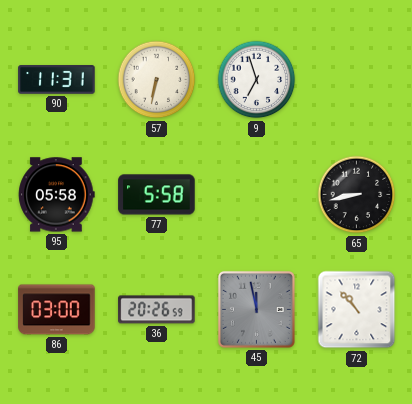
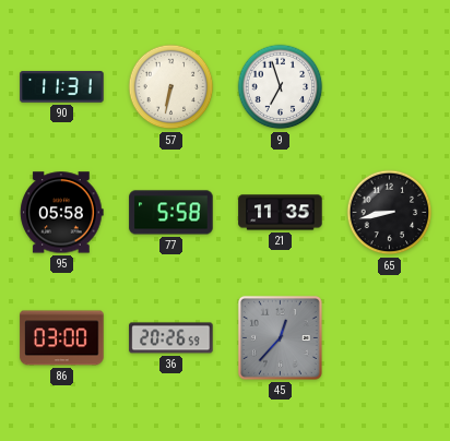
21: none -> 11:35
45: 11:58 -> 12:37
72: 10:53 -> none
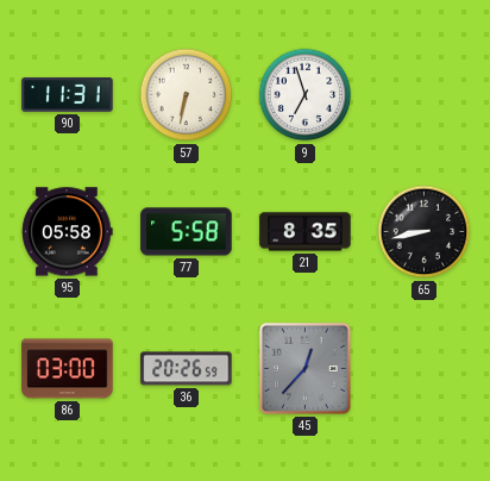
21: 11:35 -> 8:35
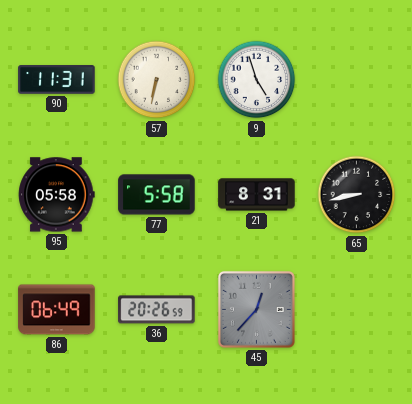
9: 6:57 -> 4:57
21: 8:35 -> 8:31
86: 03:00 -> 06:49
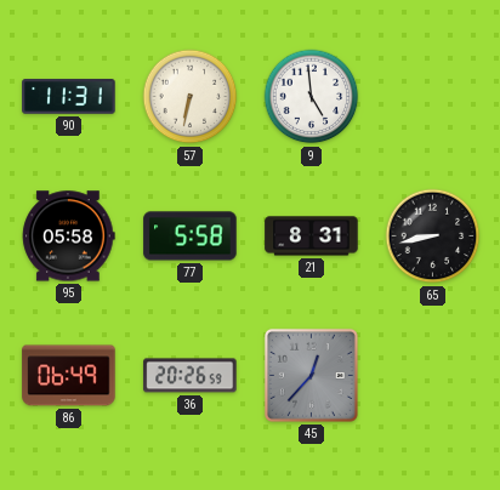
9: 4:57 -> 4:59
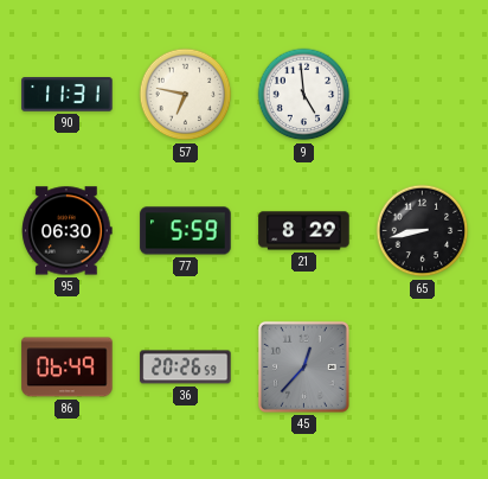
57: 6:32 -> 6:47
95: 05:58 -> 06:30
77: 5:58 -> 5:59
21: 8:31 -> 8:29
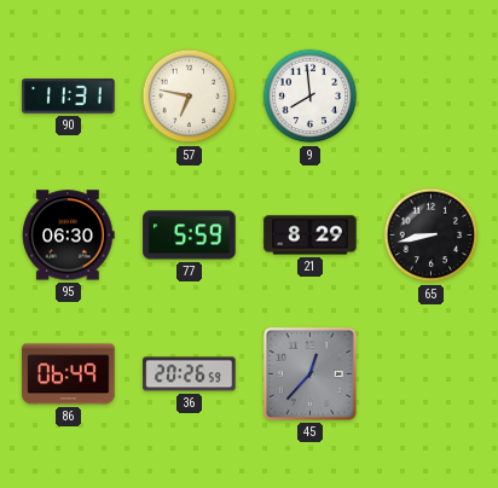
9: 4:59 -> 7:59
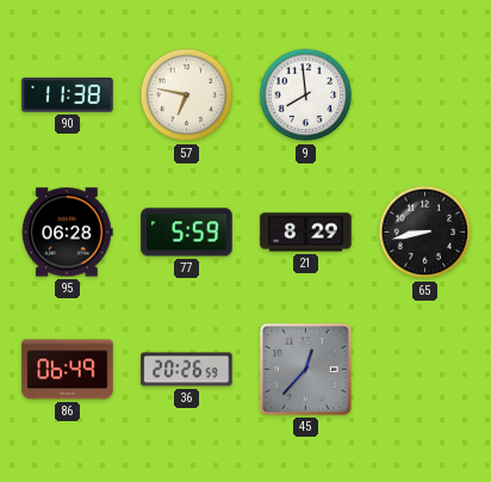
90: 11:31 -> 11:38
95: 06:30 -> 06:28
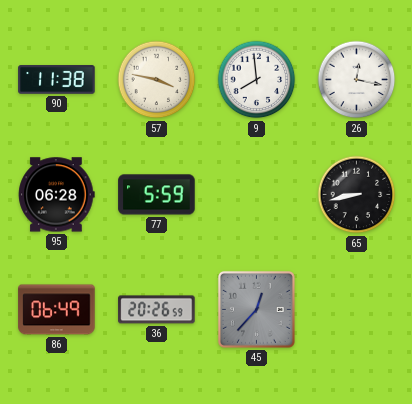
57: 6:47 -> 3:47
26: none -> 12:17
21: 8:29 -> none
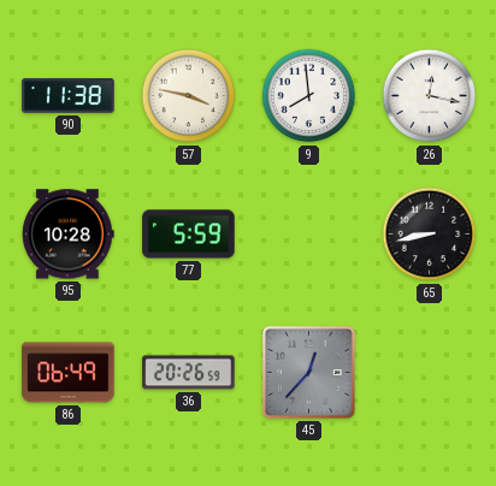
95: 06:28 -> 10:28
